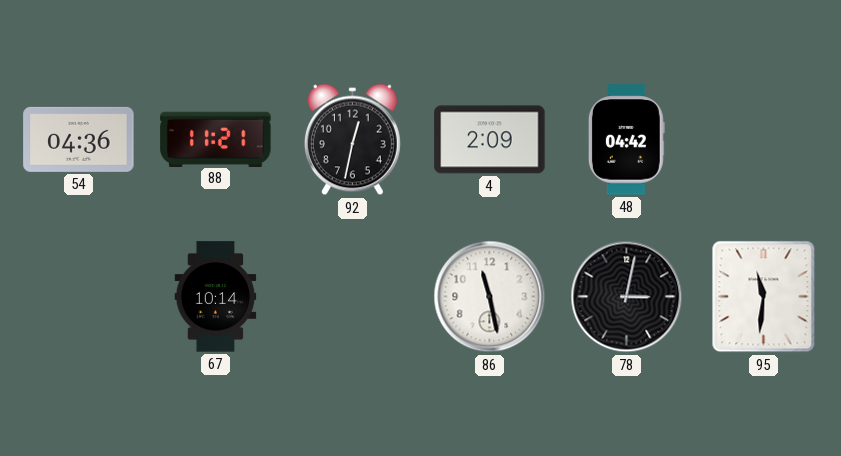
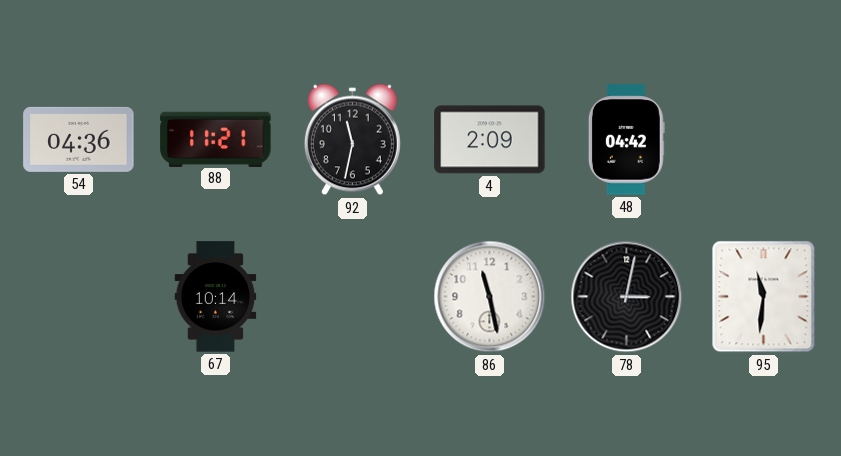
92: 12:32 -> 11:32
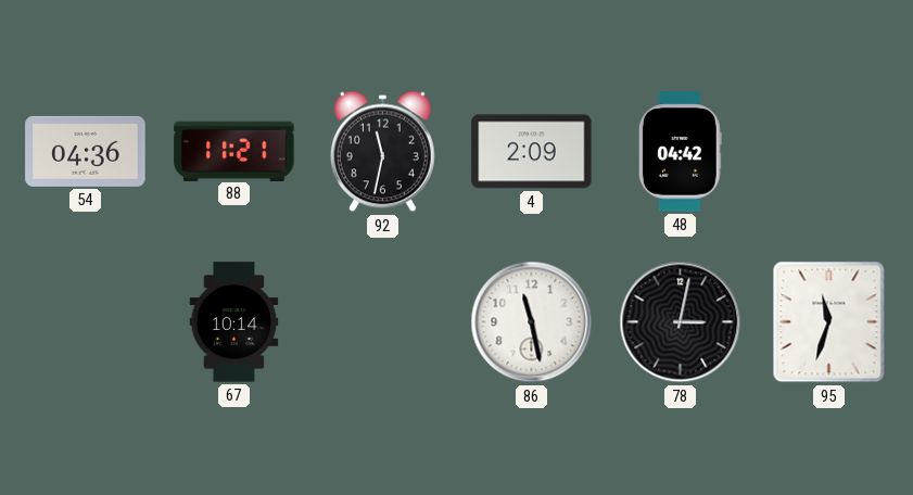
95: 11:31 -> 11:33
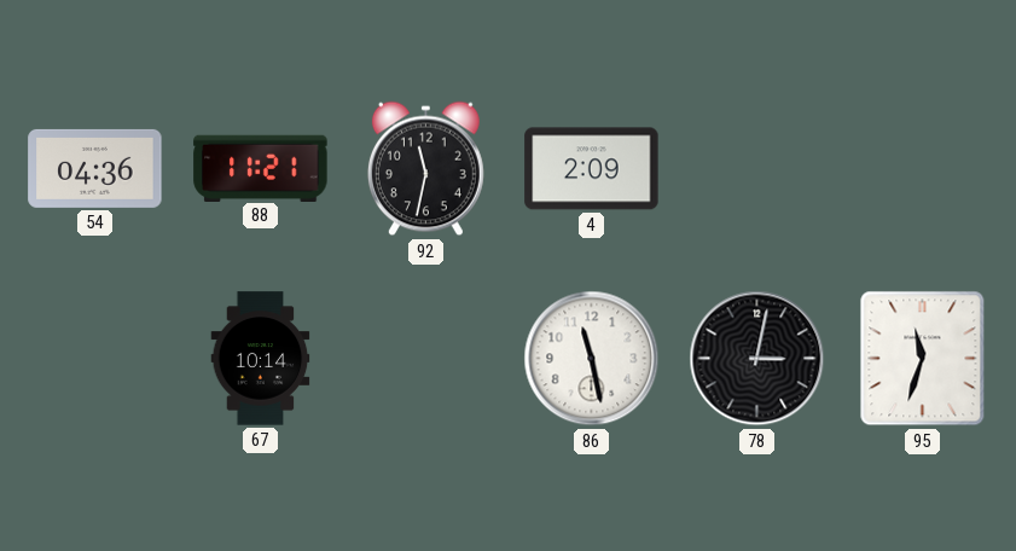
48: 04:42 -> none
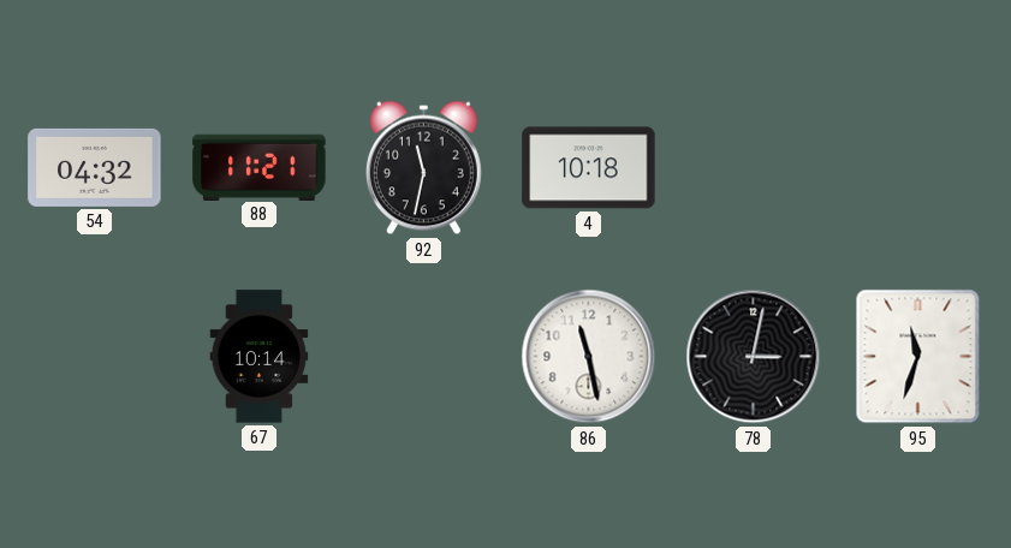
54: 04:36 -> 04:32
4: 2:09 -> 10:18
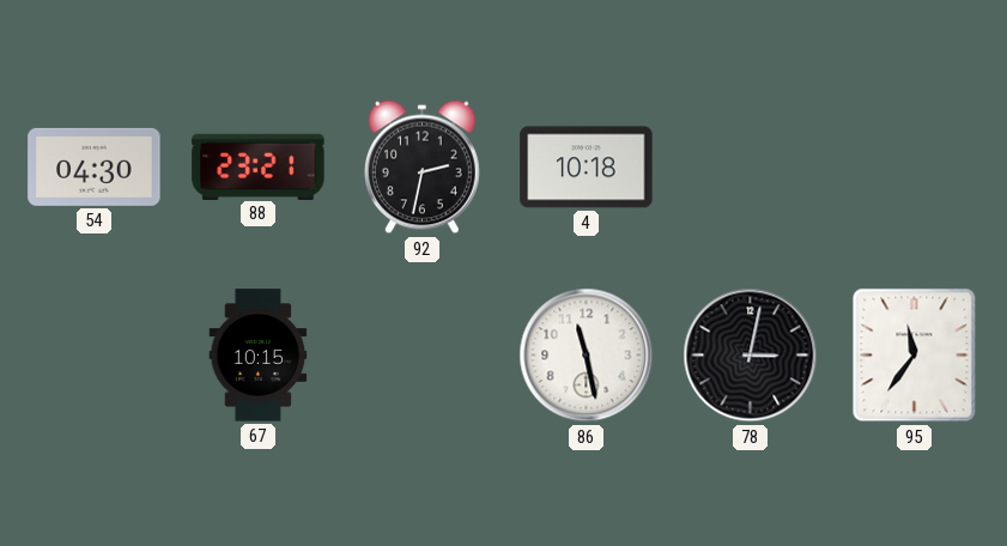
54: 04:32 -> 04:30
88: 11:21 -> 23:21
92: 11:32 -> 2:32
67: 10:14 -> 10:15
95: 11:33 -> 11:36
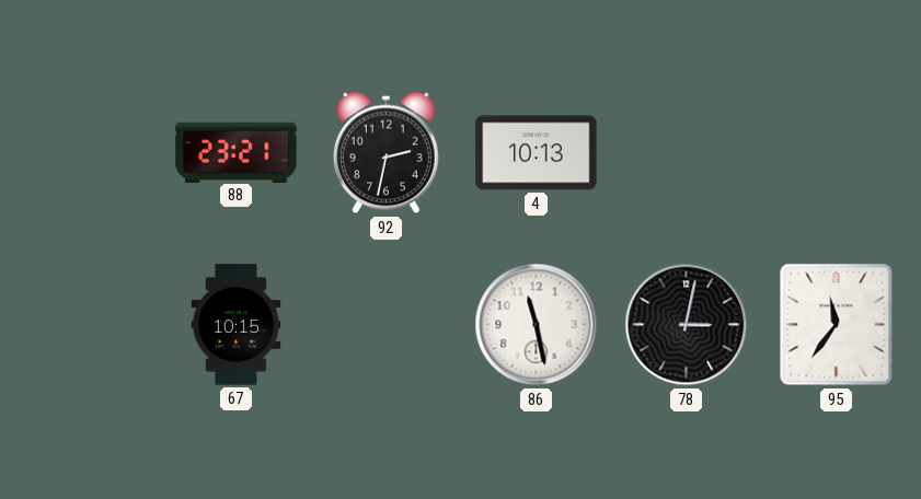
54: 04:30 -> none
4: 10:18 -> 10:13
